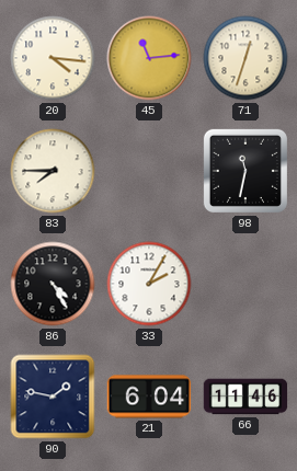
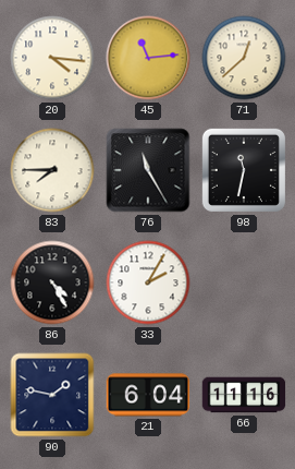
71: 12:33 -> 12:38
76: none -> 11:25
66: 11:46 -> 11:16
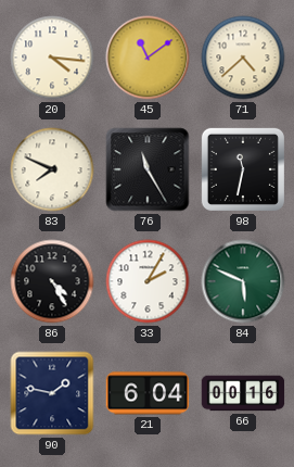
45: 11:14 -> 11:09
71: 12:38 -> 4:38
83: 7:45 -> 7:49
84: none -> 5:49
66: 11:16 -> 00:16
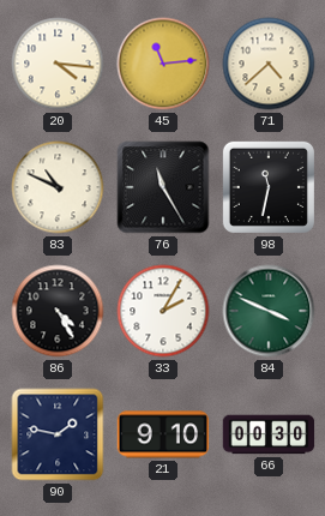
45: 11:09 -> 11:14
83: 7:49 -> 10:49
84: 5:49 -> 3:49
21: 6:04 -> 9:10
66: 00:16 -> 00:30
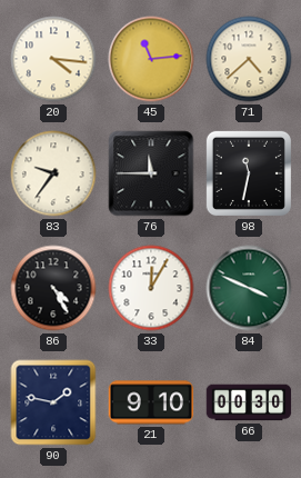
83: 10:49 -> 9:36
76: 11:25 -> 11:45
33: 2:05 -> 12:05
